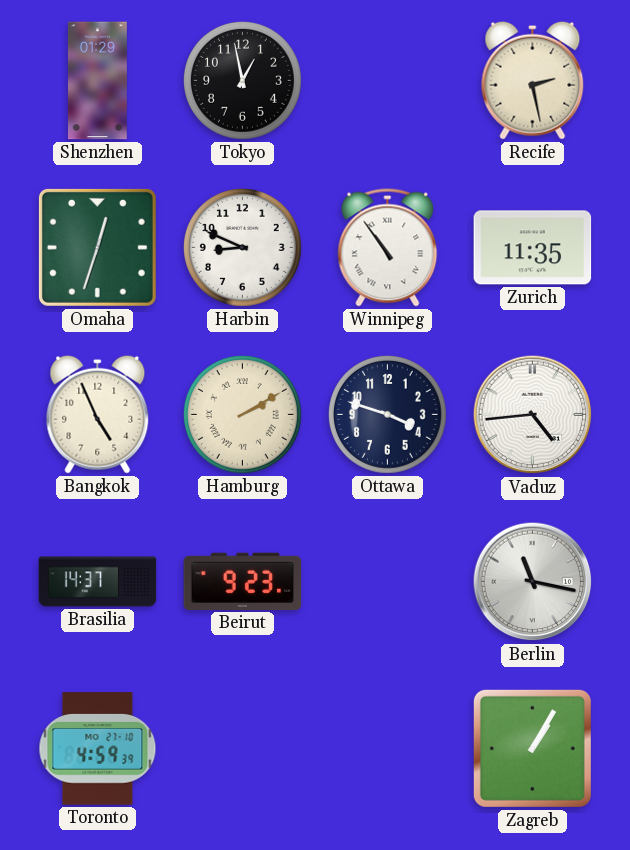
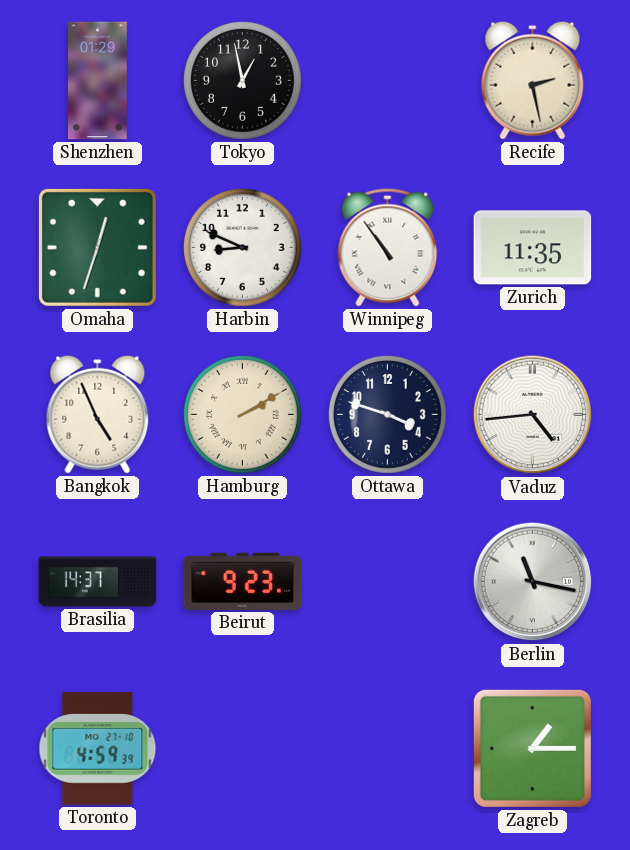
Zagreb: 1:05 -> 1:15
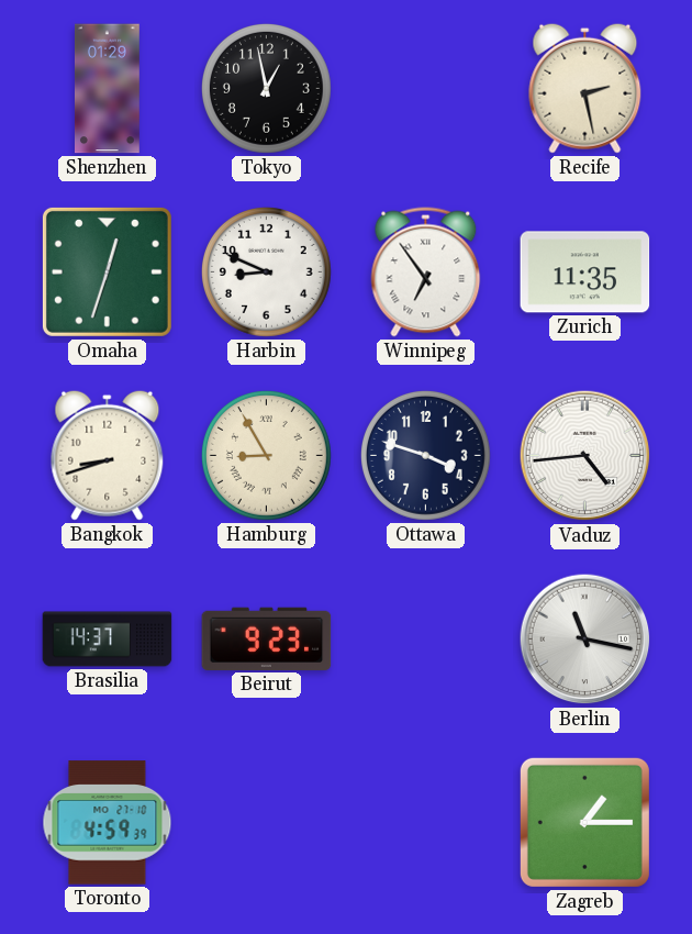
Winnipeg: 10:54 -> 6:54
Bangkok: 4:56 -> 8:42
Hamburg: 2:10 -> 8:55
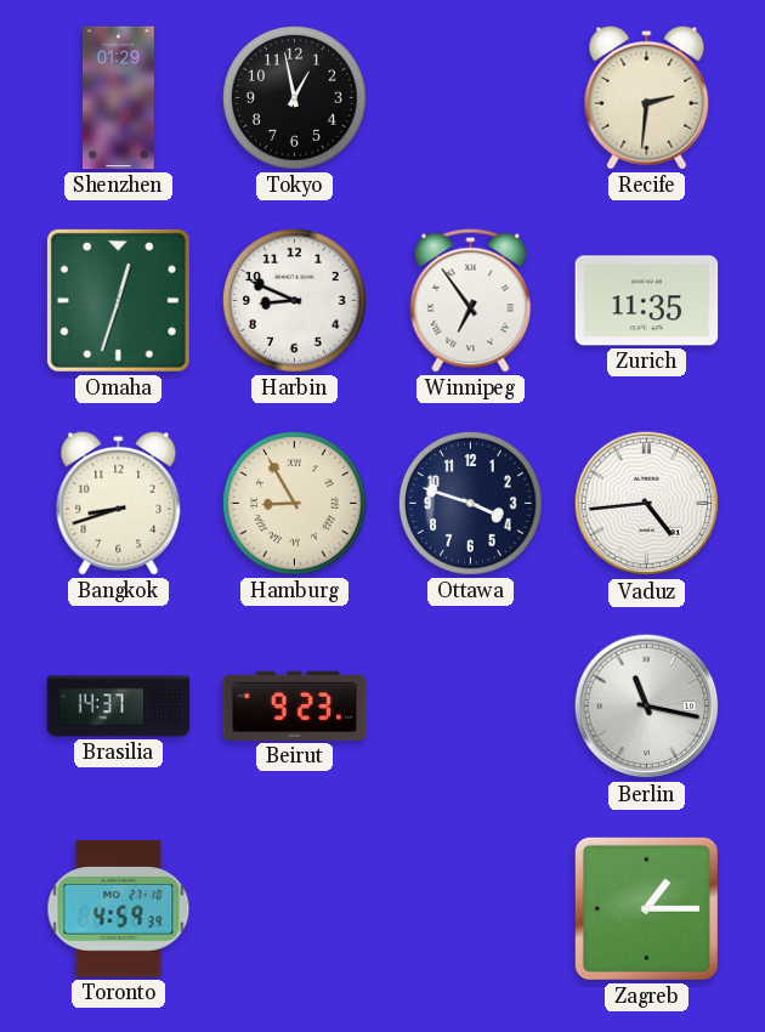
Recife: 2:28 -> 2:31
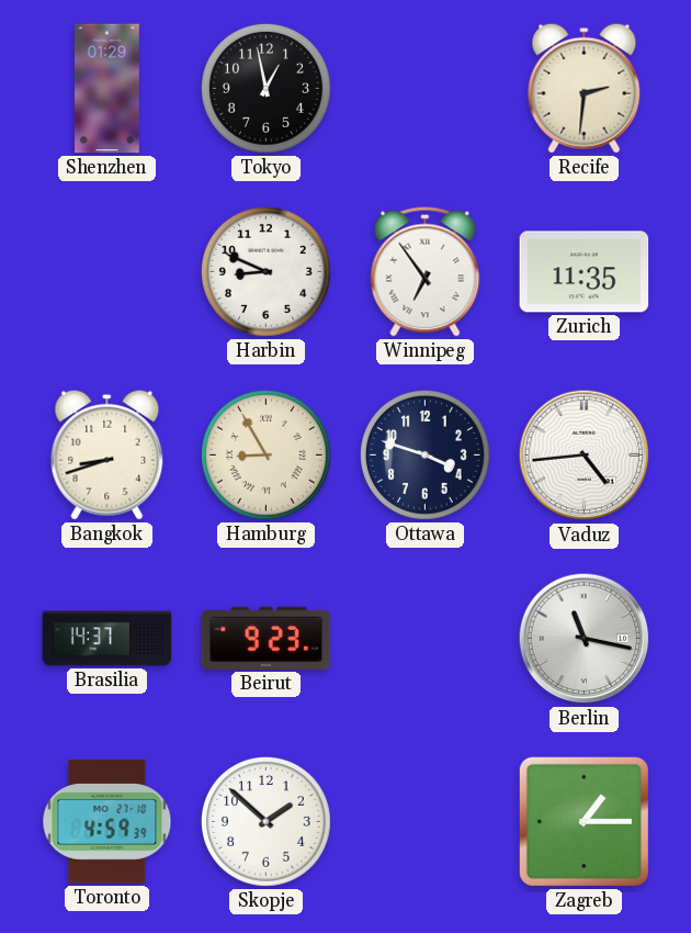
Omaha: 12:33 -> none
Skopje: none -> 1:52
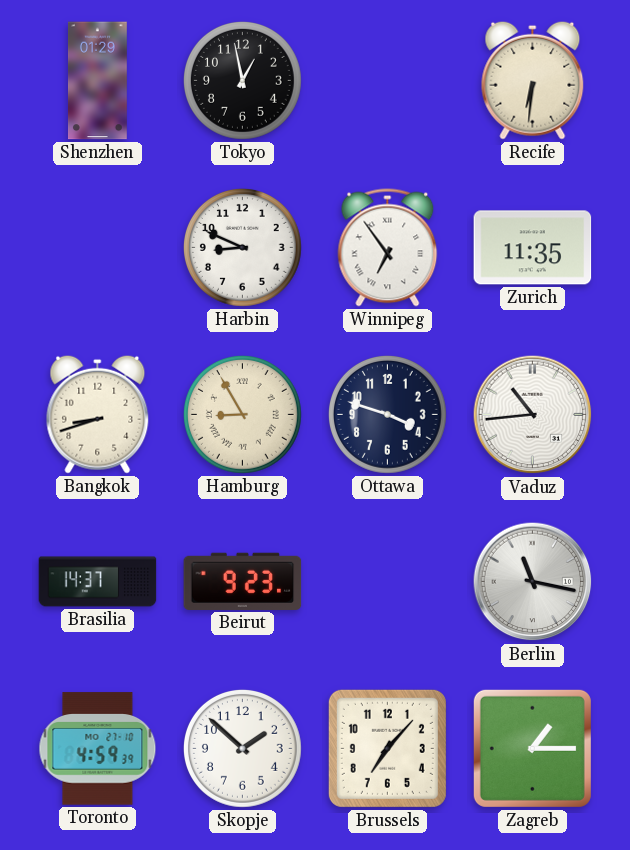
Recife: 2:31 -> 6:31
Vaduz: 4:44 -> 10:44
Brussels: none -> 7:07
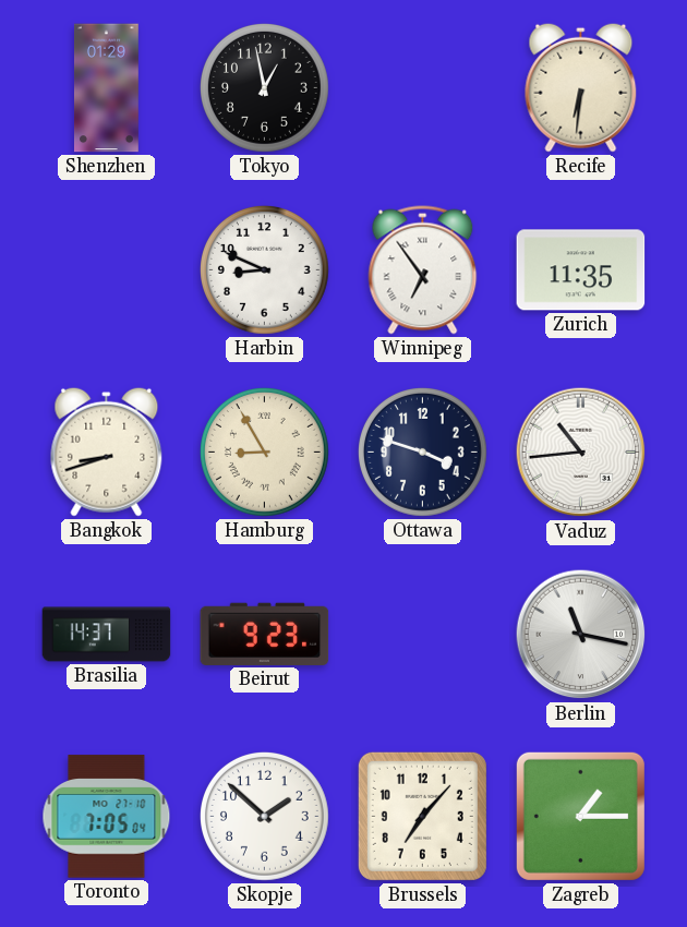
Toronto: 4:59 -> 7:05
